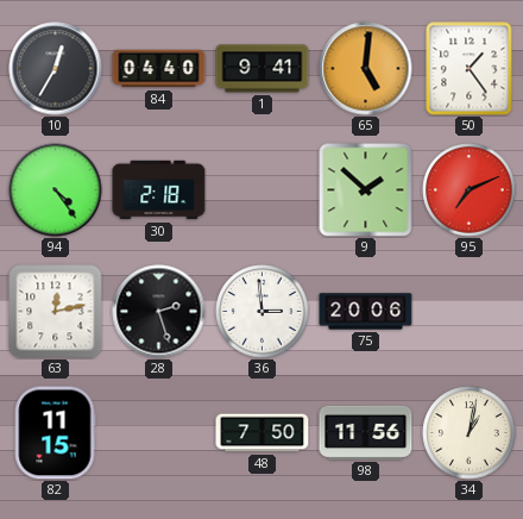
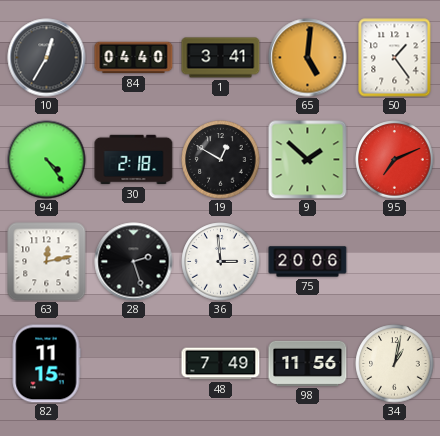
1: 9:41 -> 3:41
19: none -> 12:50
48: 7:50 -> 7:49
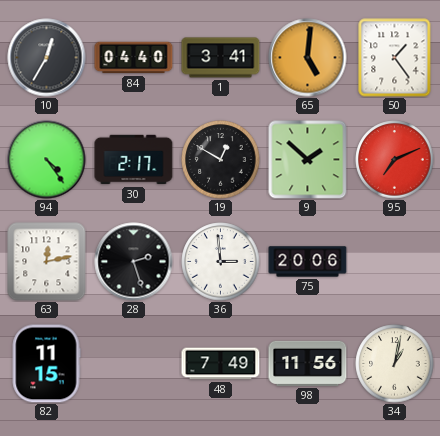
30: 2:18 -> 2:17
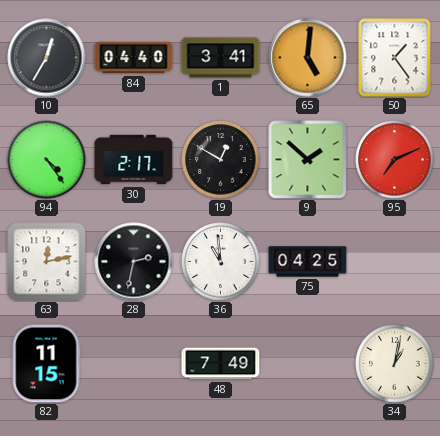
28: 2:27 -> 2:32
36: 2:59 -> 10:59
75: 20:06 -> 04:25
98: 11:56 -> none
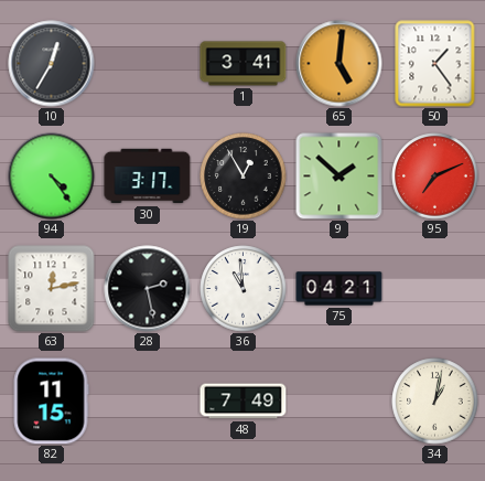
84: 04:40 -> none
30: 2:17 -> 3:17
19: 12:50 -> 12:55
28: 2:32 -> 2:28
75: 04:25 -> 04:21
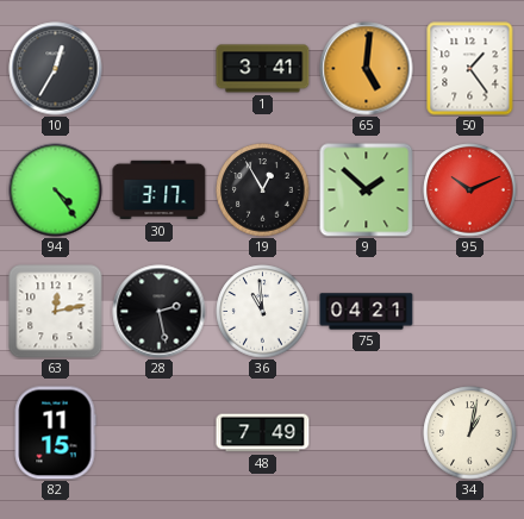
95: 7:11 -> 10:11
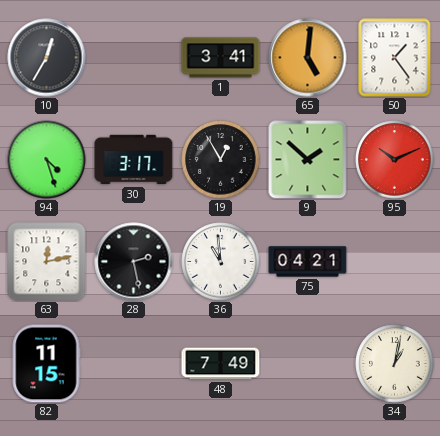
94: 4:24 -> 4:27
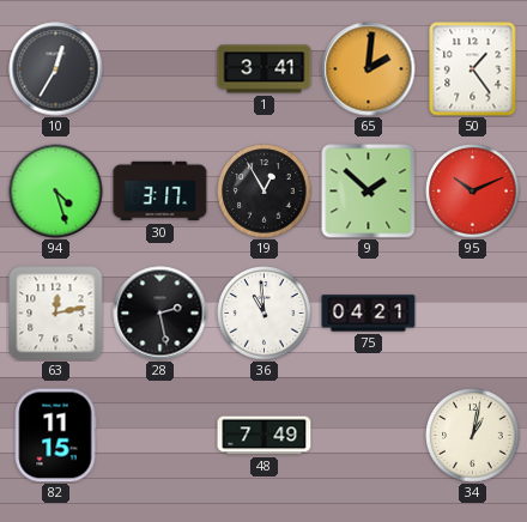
65: 5:01 -> 2:01
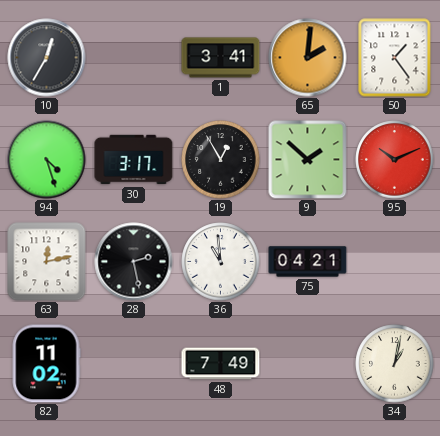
82: 11:15 -> 11:02
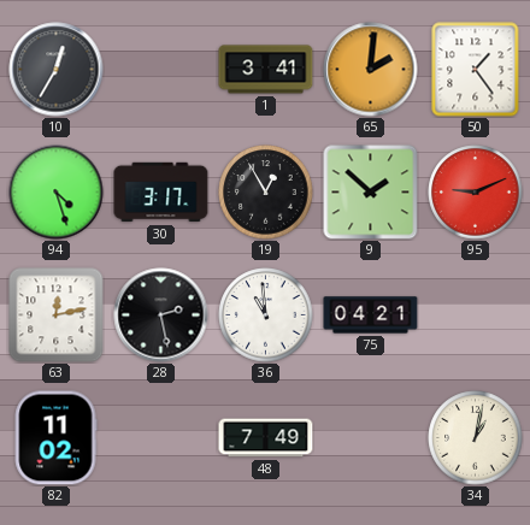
95: 10:11 -> 9:11
